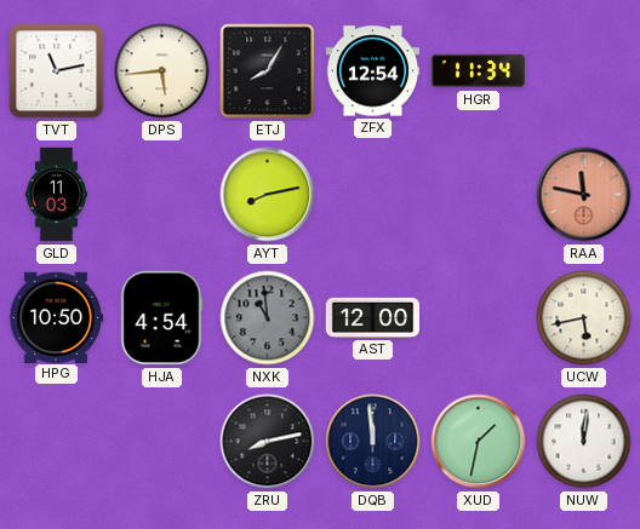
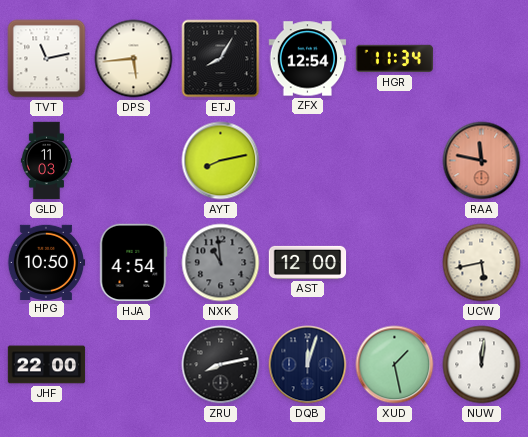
JHF: none -> 22:00
DQB: 11:59 -> 12:03
XUD: 1:32 -> 1:28
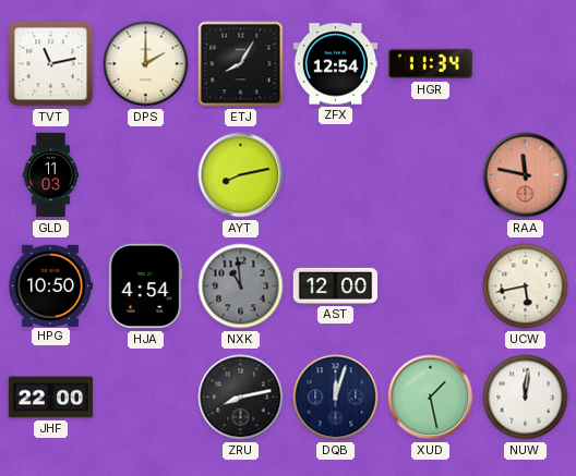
DPS: 5:44 -> 2:00
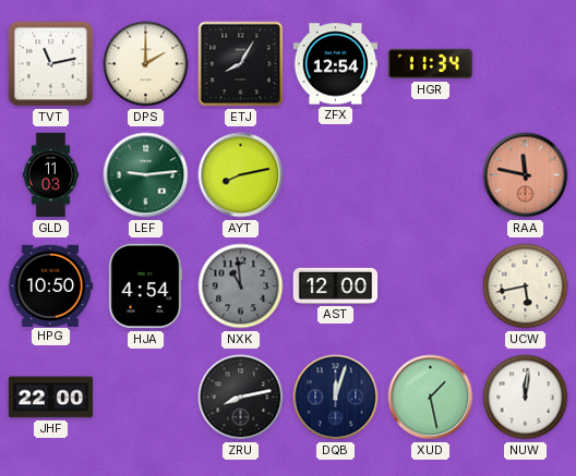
LEF: none -> 9:14
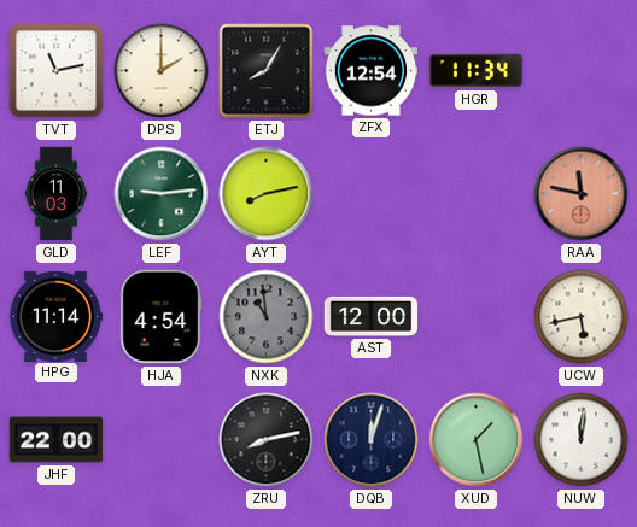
HPG: 10:50 -> 11:14
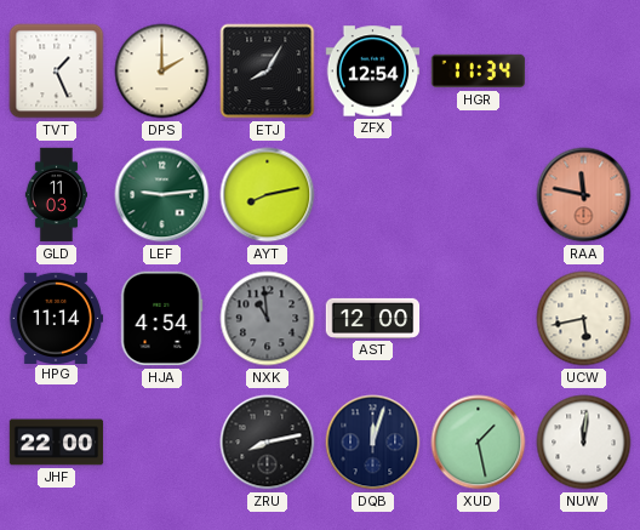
TVT: 11:13 -> 1:26
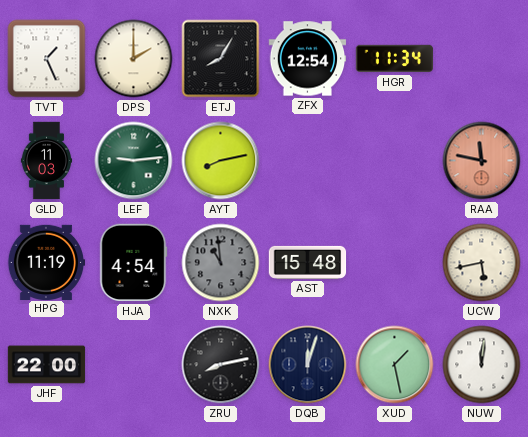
HPG: 11:14 -> 11:19
AST: 12:00 -> 15:48
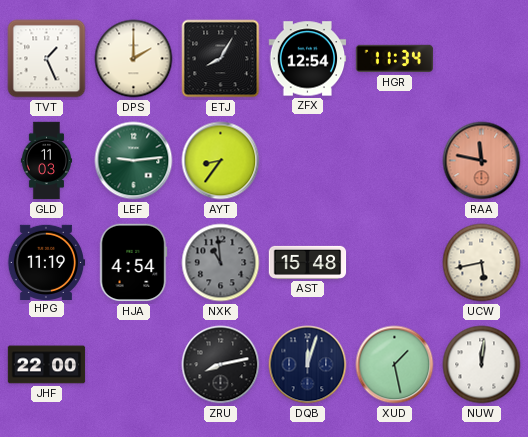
AYT: 8:13 -> 8:36
